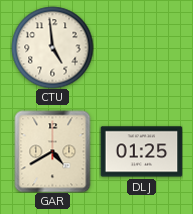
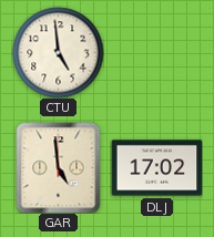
GAR: 4:40 -> 4:59
DLJ: 01:25 -> 17:02
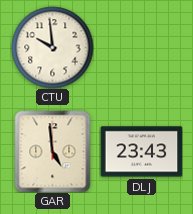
CTU: 4:59 -> 9:59
DLJ: 17:02 -> 23:43
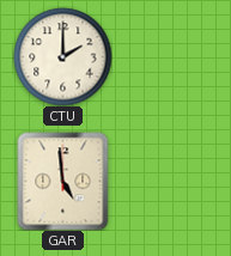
CTU: 9:59 -> 2:00
DLJ: 23:43 -> none
